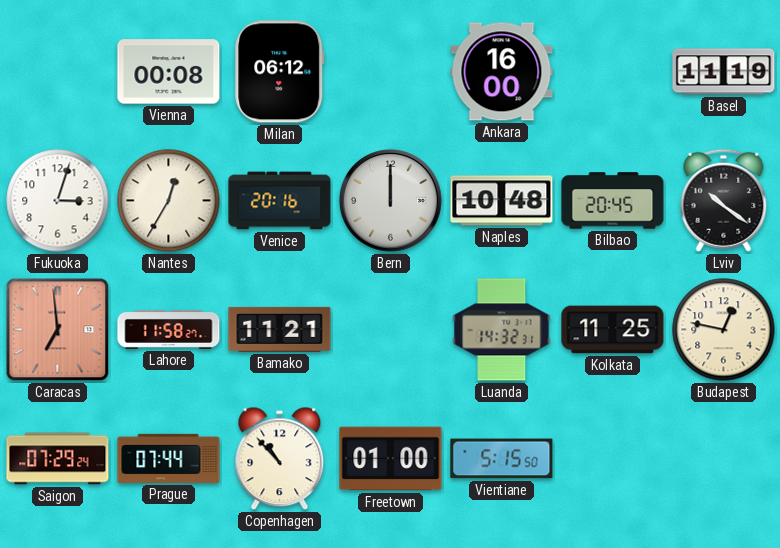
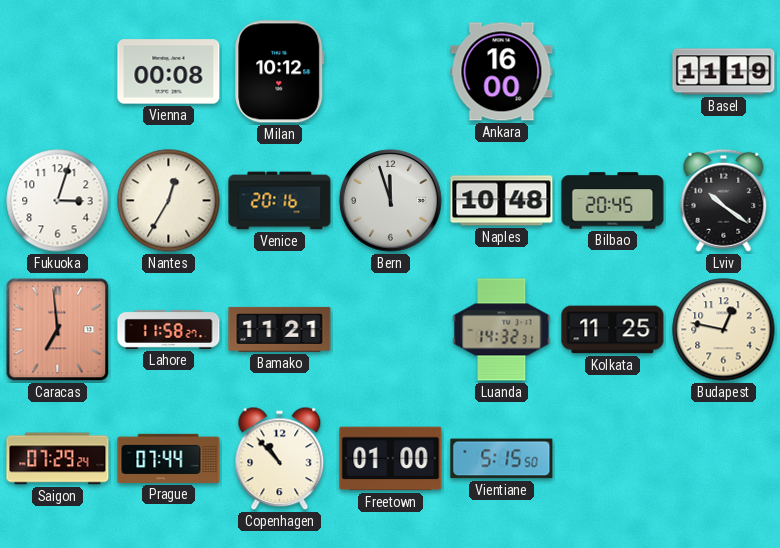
Milan: 06:12 -> 10:12
Bern: 12:00 -> 11:57
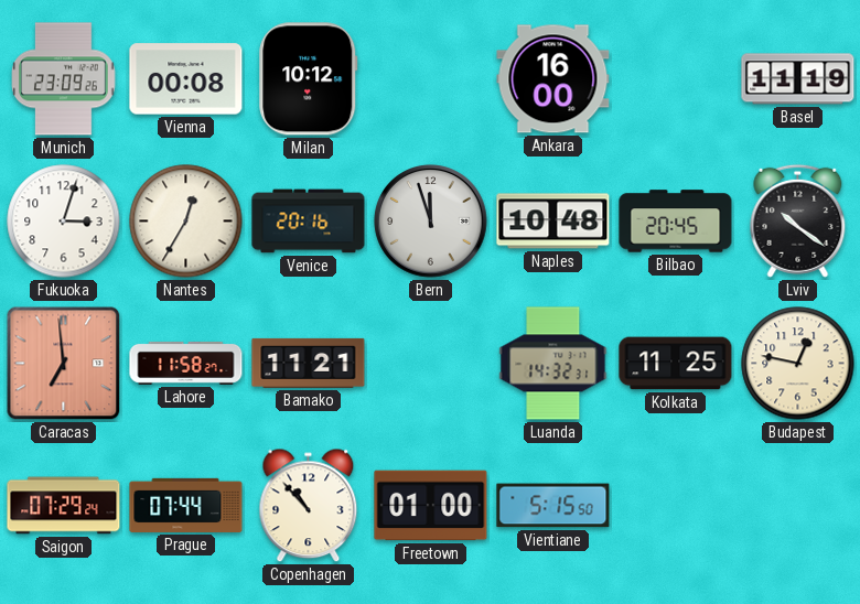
Munich: none -> 23:09
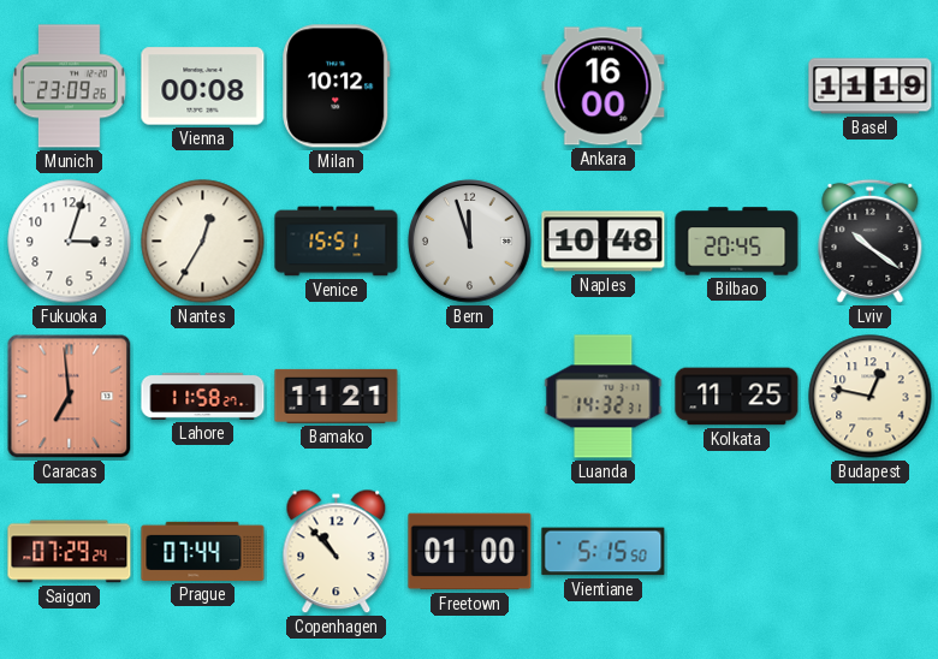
Venice: 20:16 -> 15:51
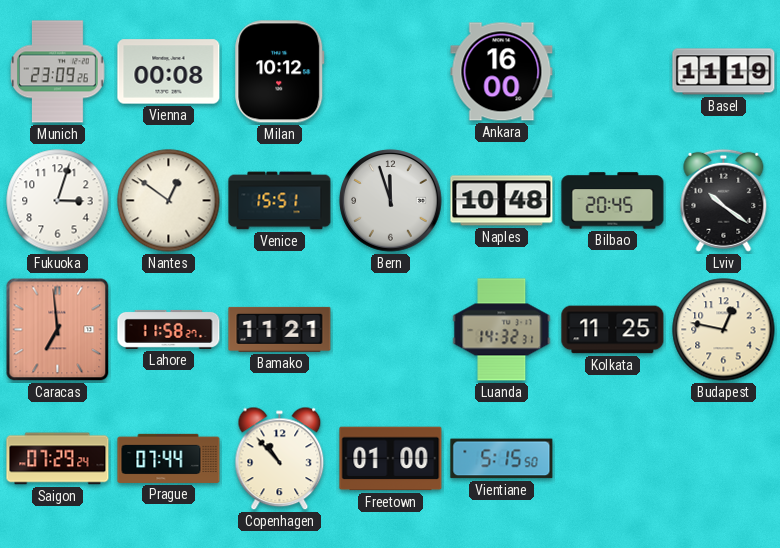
Nantes: 12:35 -> 12:51
